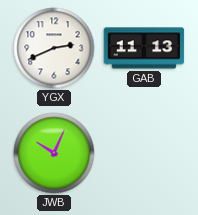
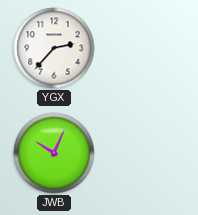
YGX: 2:41 -> 2:37
GAB: 11:13 -> none
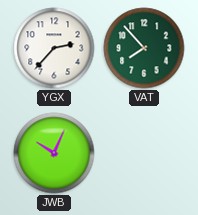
VAT: none -> 7:53
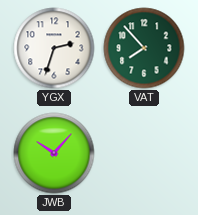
YGX: 2:37 -> 2:33
JWB: 10:04 -> 10:07
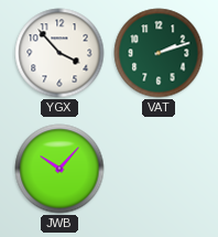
YGX: 2:33 -> 3:53
VAT: 7:53 -> 2:12
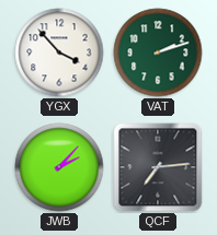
JWB: 10:07 -> 2:07
QCF: none -> 7:14
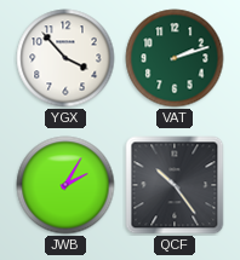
JWB: 2:07 -> 2:05
QCF: 7:14 -> 10:24
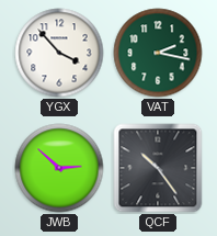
VAT: 2:12 -> 2:17
JWB: 2:05 -> 2:52
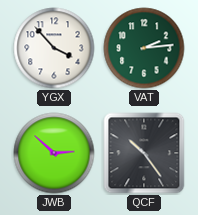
VAT: 2:17 -> 2:14
